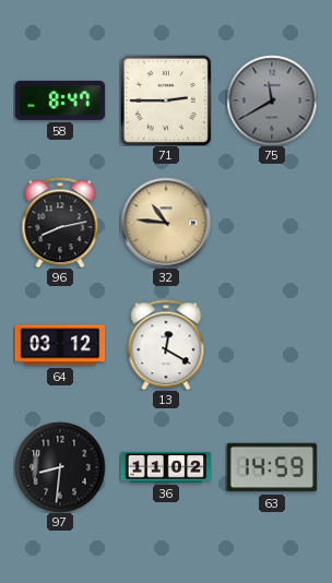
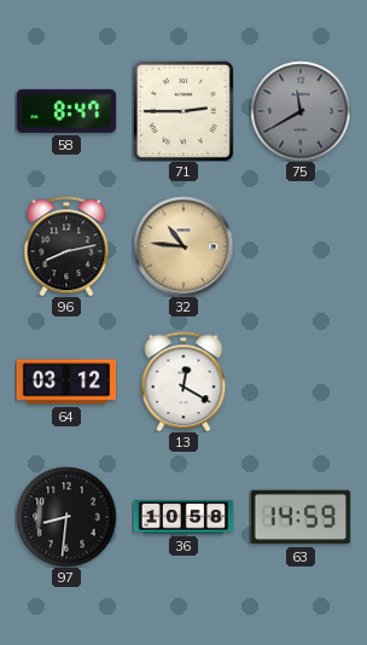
36: 11:02 -> 10:58
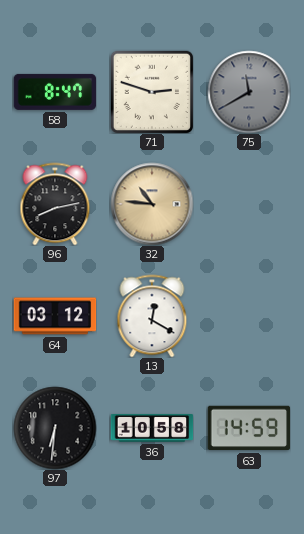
71: 2:45 -> 2:48
97: 8:31 -> 6:31
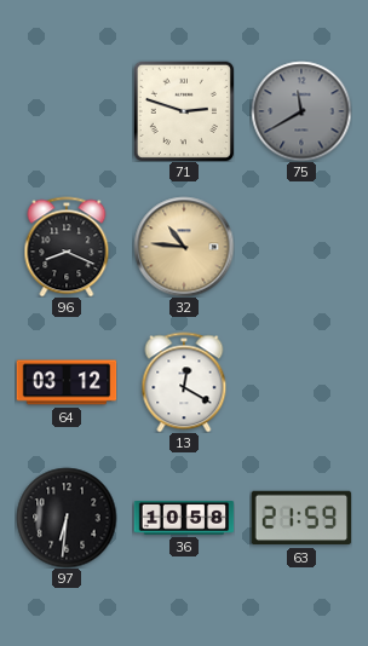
58: 8:47 -> none
96: 8:13 -> 8:19
63: 14:59 -> 21:59
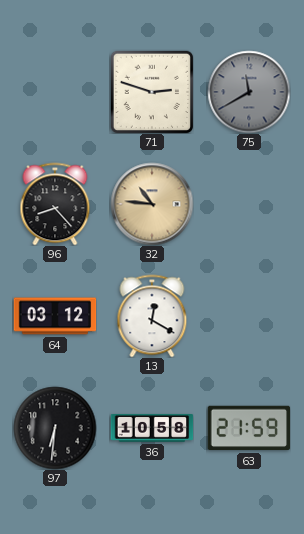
96: 8:19 -> 8:23
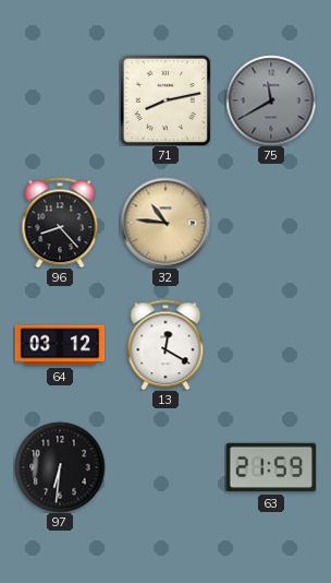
71: 2:48 -> 8:13
36: 10:58 -> none
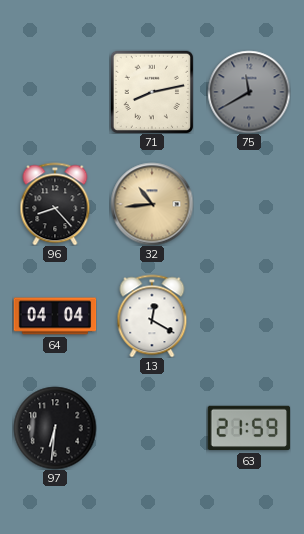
32: 10:46 -> 10:44
64: 03:12 -> 04:04
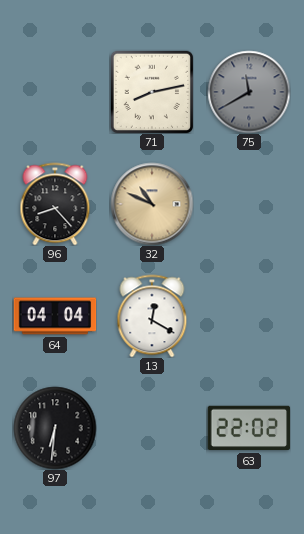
32: 10:44 -> 10:49
63: 21:59 -> 22:02
